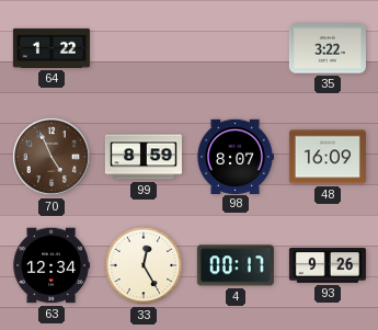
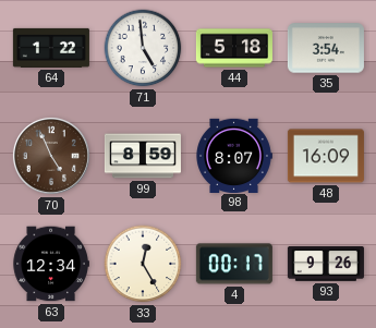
71: none -> 4:59
44: none -> 5:18
35: 3:22 -> 3:54
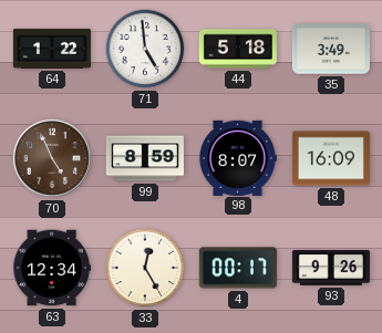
35: 3:54 -> 3:49
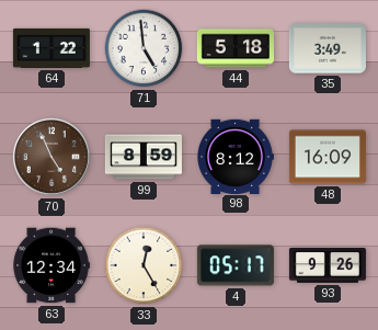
98: 8:07 -> 8:12
4: 00:17 -> 05:17
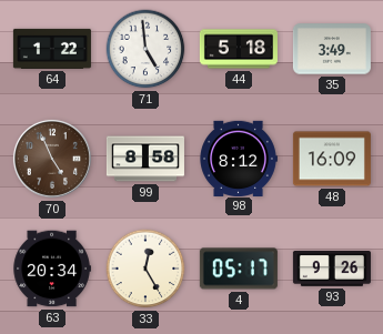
99: 8:59 -> 8:58
63: 12:34 -> 20:34
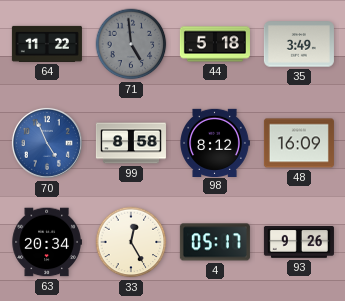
64: 1:22 -> 11:22
71 dial: white -> grey
70 dial: brown -> blue
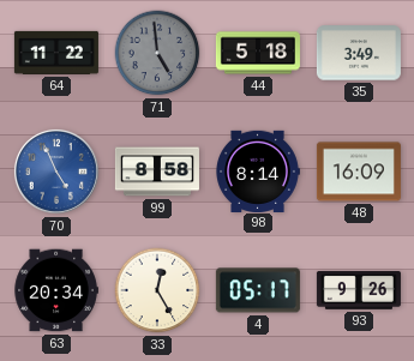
98: 8:12 -> 8:14
